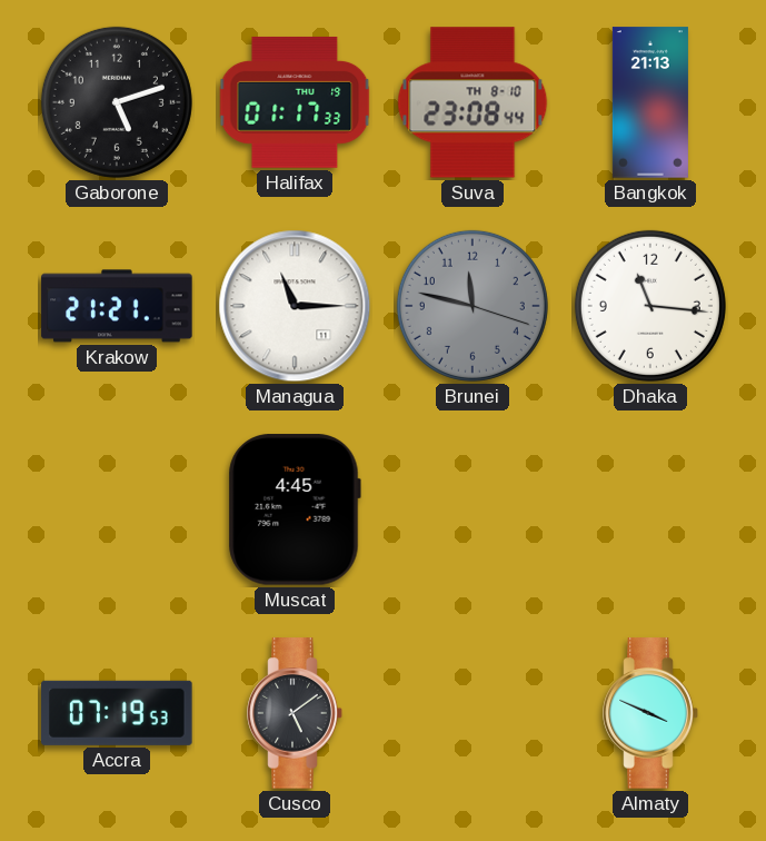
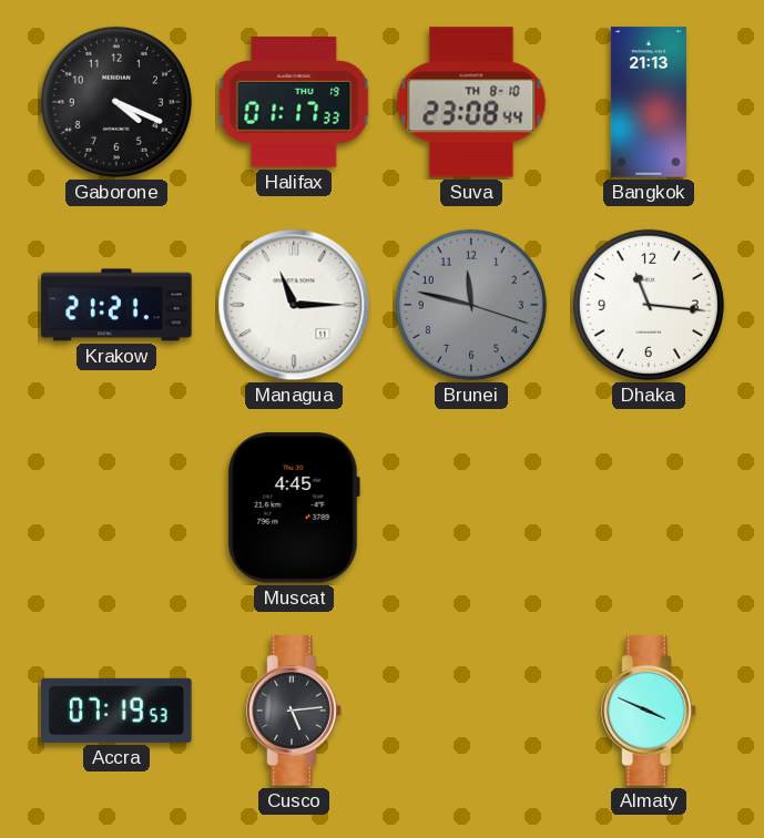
Gaborone: 5:12 -> 4:19
Cusco: 5:09 -> 5:14
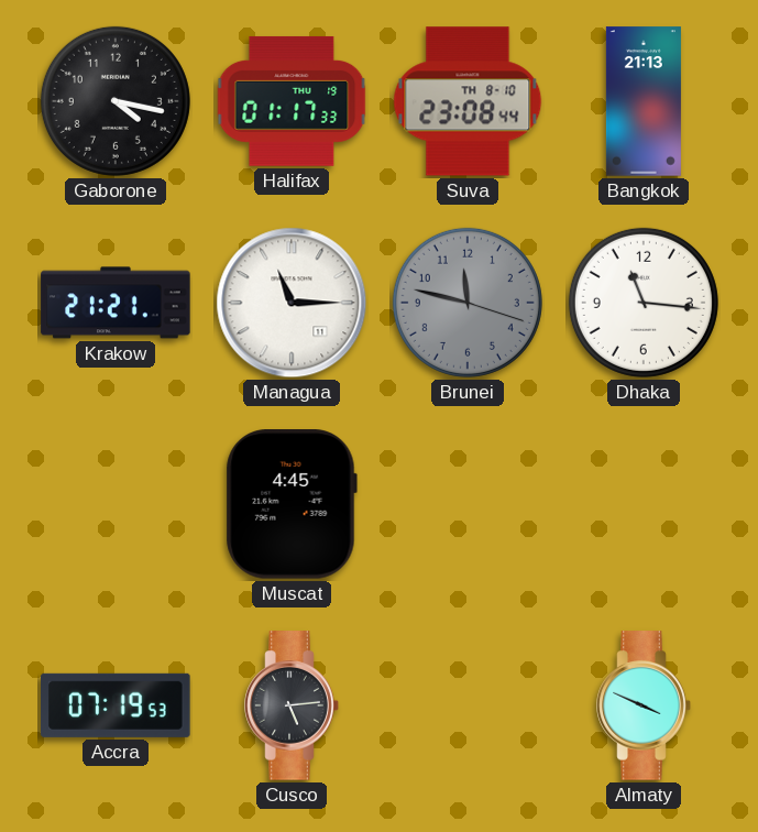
Gaborone: 4:19 -> 4:17
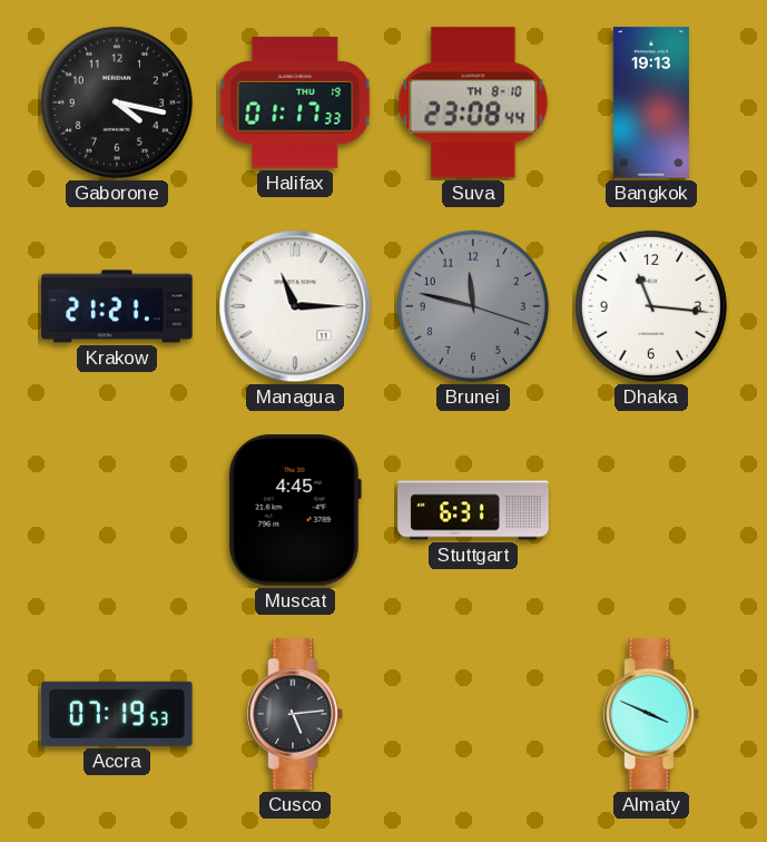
Bangkok: 21:13 -> 19:13
Stuttgart: none -> 6:31
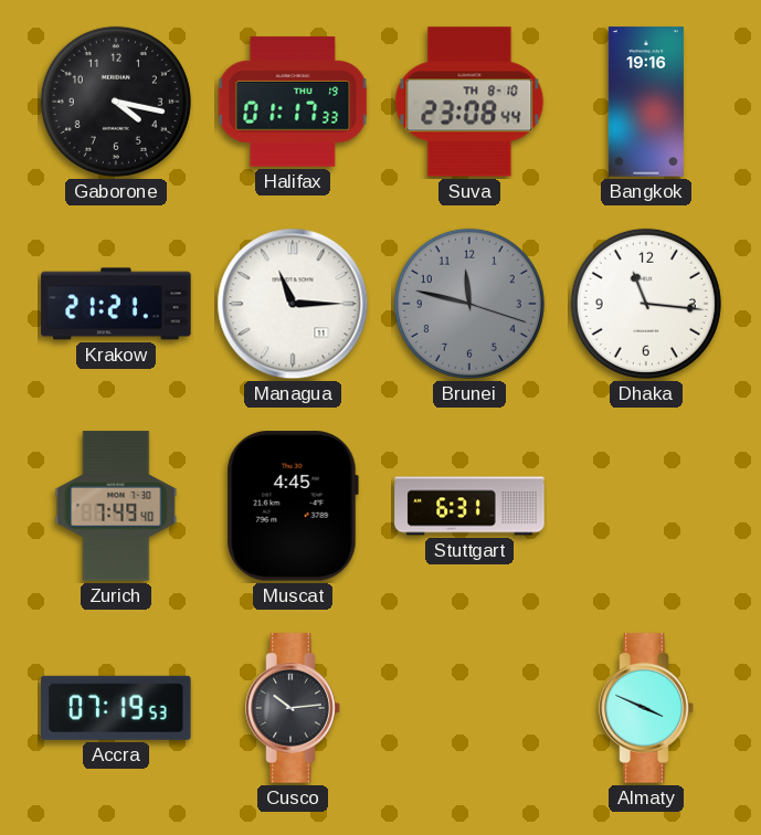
Bangkok: 19:13 -> 19:16
Zurich: none -> 7:49
Cusco: 5:14 -> 10:14
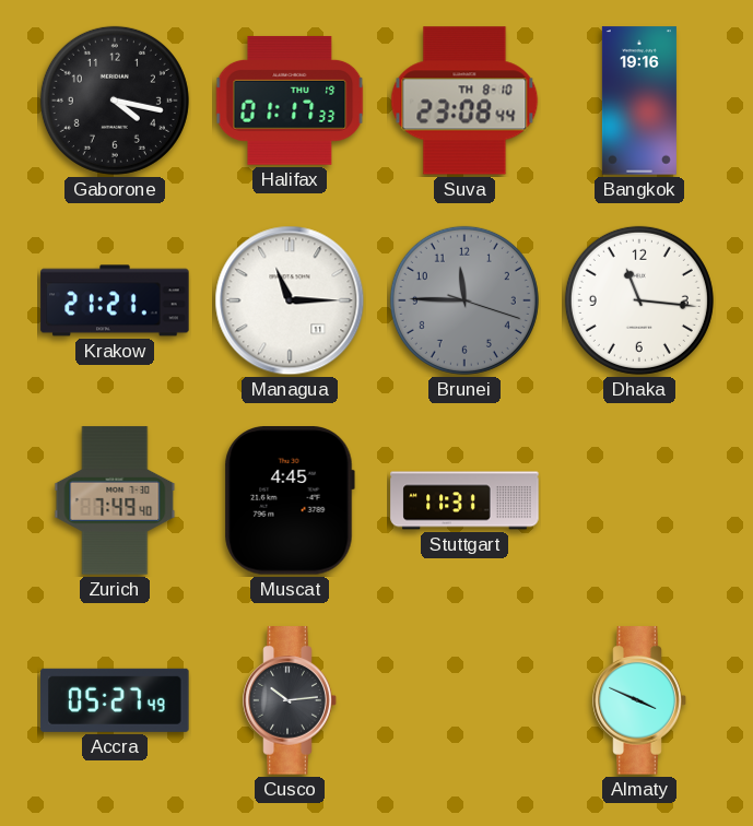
Brunei: 11:47 -> 11:45
Stuttgart: 6:31 -> 11:31
Accra: 07:19 -> 05:27
